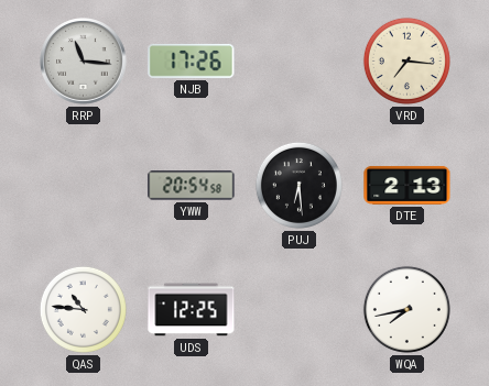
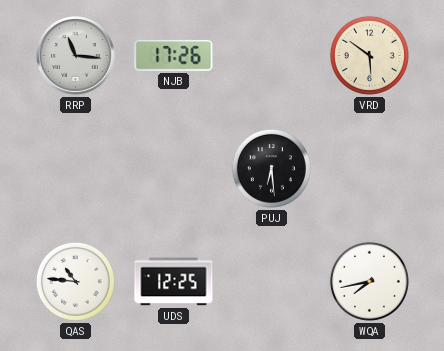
VRD: 7:16 -> 5:51
YWW: 20:54 -> none
DTE: 2:13 -> none
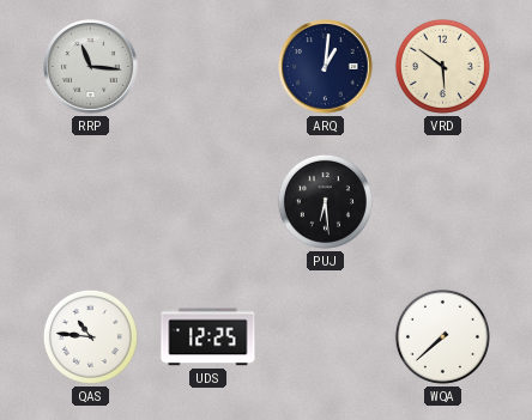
NJB: 17:26 -> none
ARQ: none -> 1:01
WQA: 7:43 -> 7:38
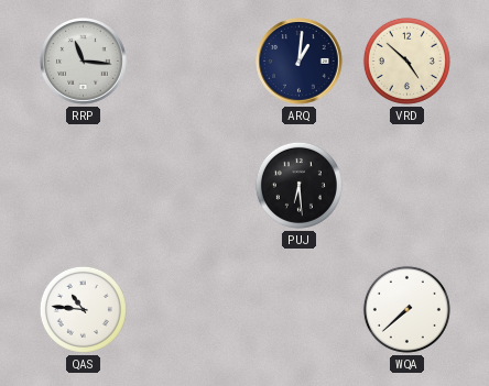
VRD: 5:51 -> 4:52
UDS: 12:25 -> none
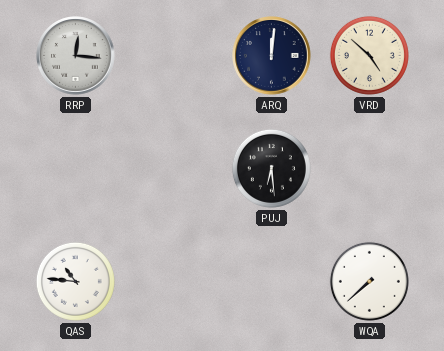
RRP: 11:16 -> 12:16
ARQ: 1:01 -> 12:01
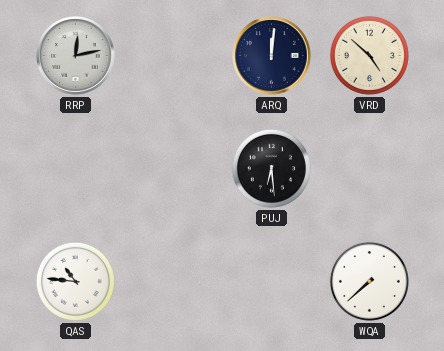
RRP: 12:16 -> 12:13
